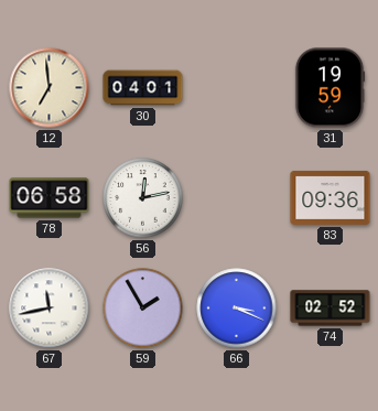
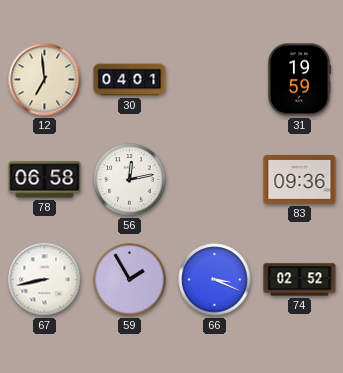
67: 11:43 -> 8:43
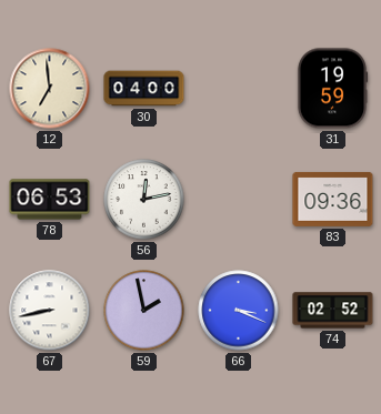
30: 04:01 -> 04:00
78: 06:58 -> 06:53
59: 1:55 -> 1:58
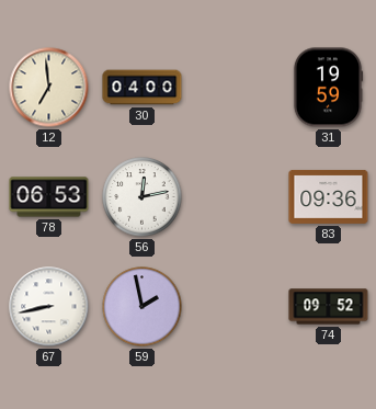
66: 3:19 -> none
74: 02:52 -> 09:52
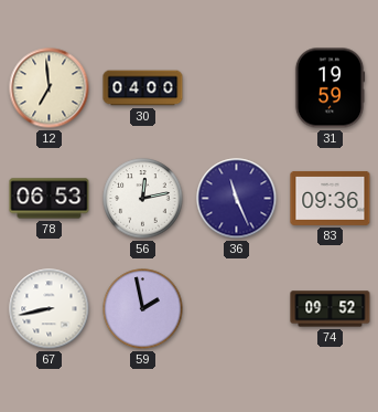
36: none -> 11:26
